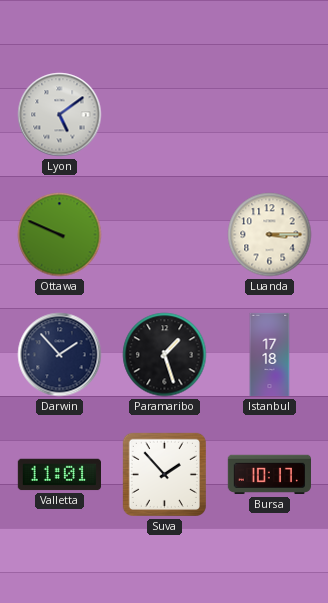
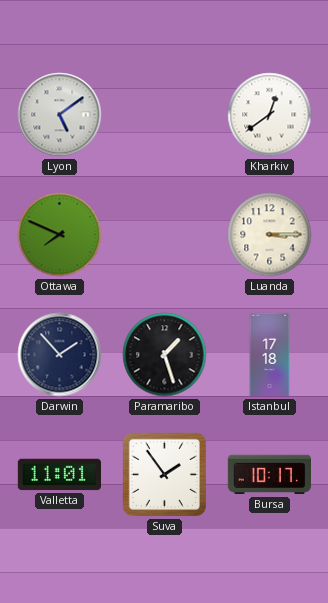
Kharkiv: none -> 12:39
Ottawa: 9:49 -> 7:49
Suva: 1:53 -> 1:54
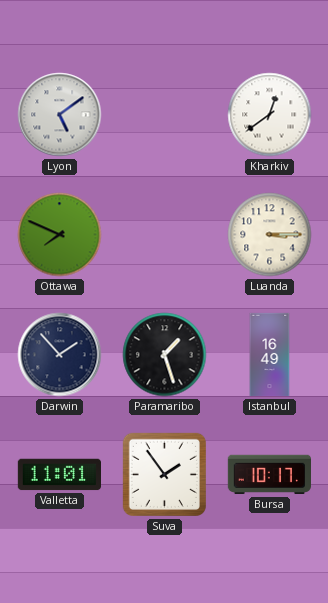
Istanbul: 17:18 -> 16:49
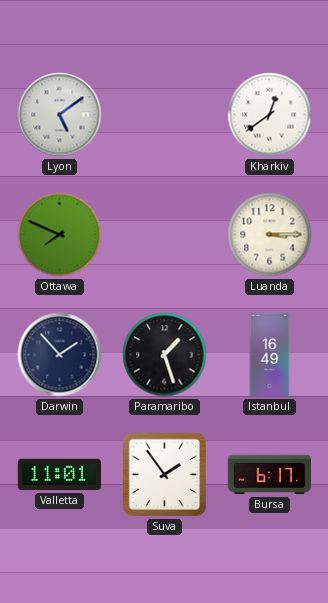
Bursa: 10:17 -> 6:17
